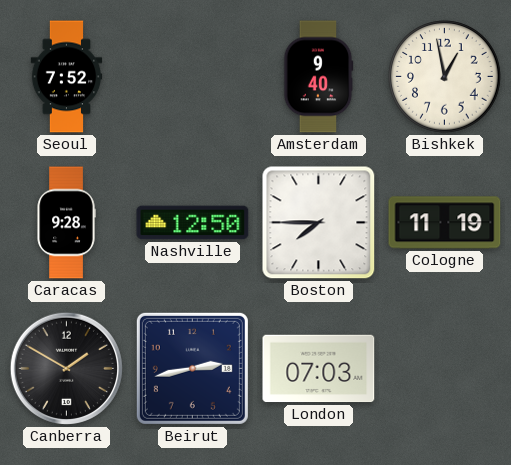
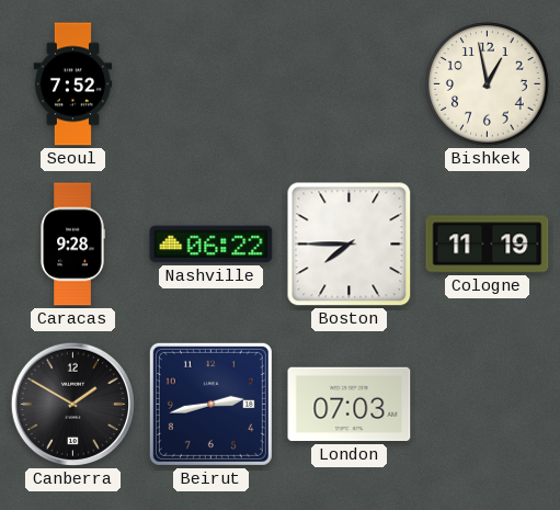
Amsterdam: 9:40 -> none
Nashville: 12:50 -> 06:22
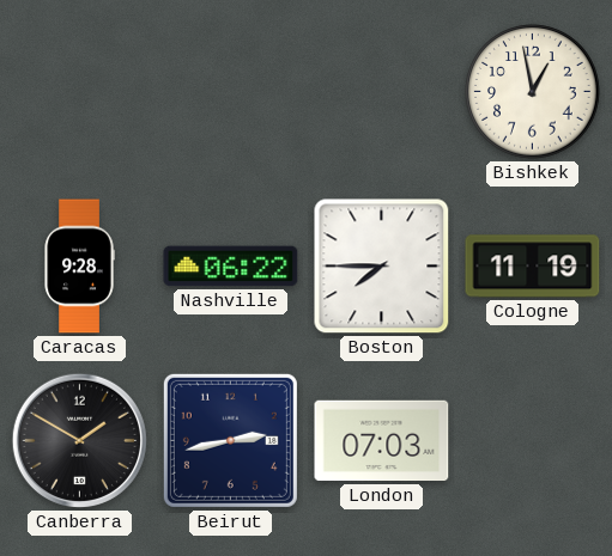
Seoul: 7:52 -> none
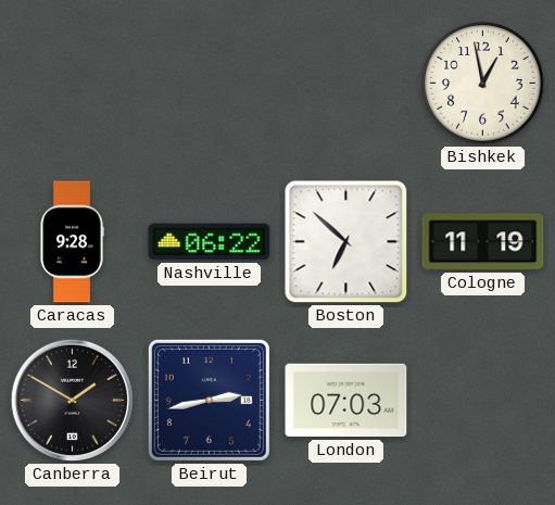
Boston: 7:45 -> 6:52
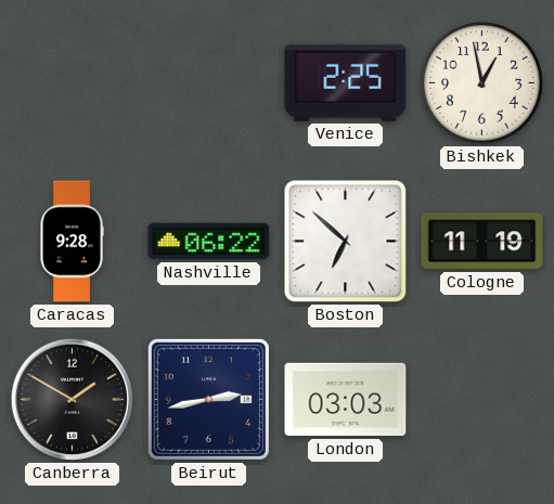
Venice: none -> 2:25
London: 07:03 -> 03:03
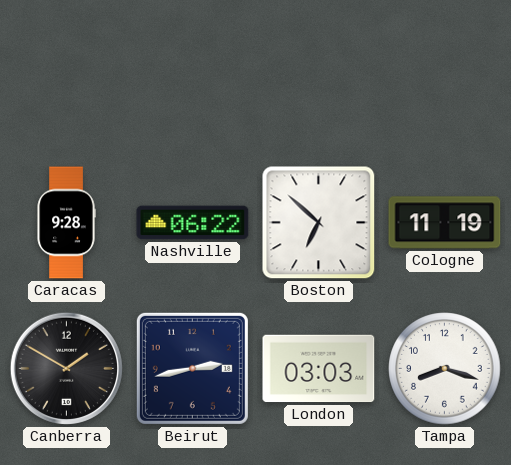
Venice: 2:25 -> none
Bishkek: 12:58 -> none
Tampa: none -> 8:18
